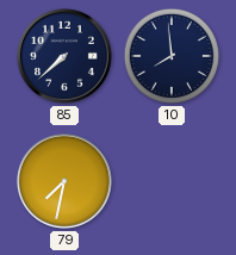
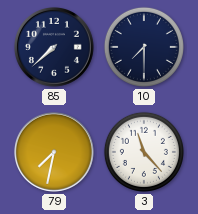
10: 7:59 -> 7:30
3: none -> 11:23
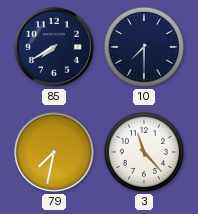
85: 7:38 -> 7:40
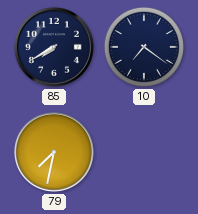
10: 7:30 -> 7:21
3: 11:23 -> none
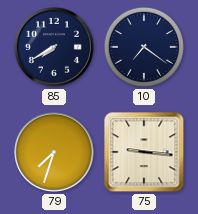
79: 7:32 -> 7:33
75: none -> 9:16
